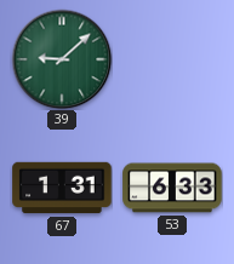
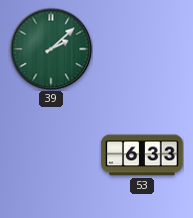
39: 9:08 -> 2:08
67: 1:31 -> none
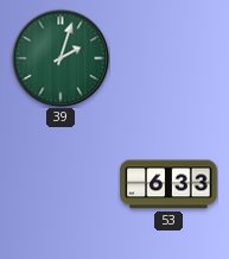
39: 2:08 -> 2:03
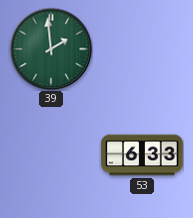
39: 2:03 -> 1:59
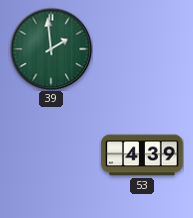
53: 6:33 -> 4:39
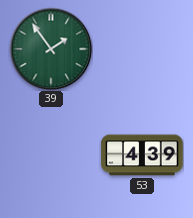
39: 1:59 -> 1:54
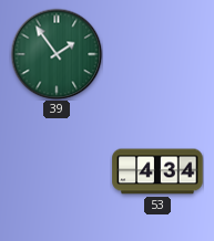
53: 4:39 -> 4:34
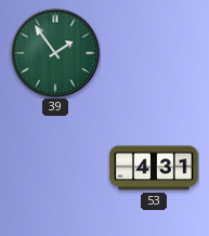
53: 4:34 -> 4:31
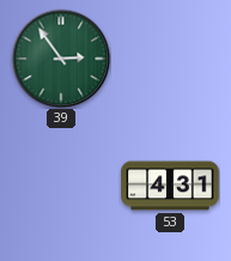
39: 1:54 -> 2:54
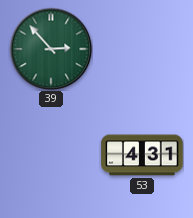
39: 2:54 -> 2:53
